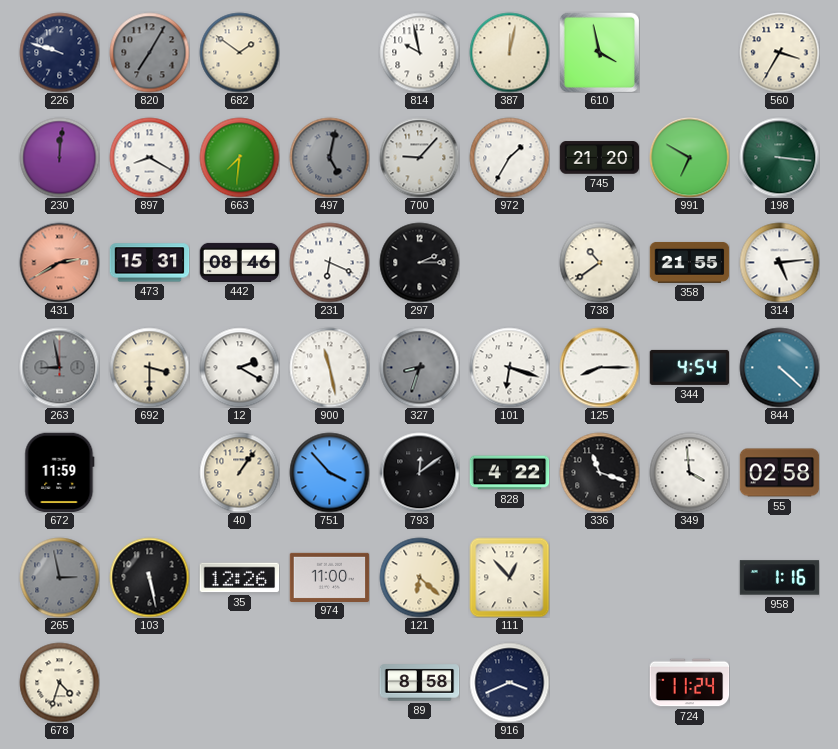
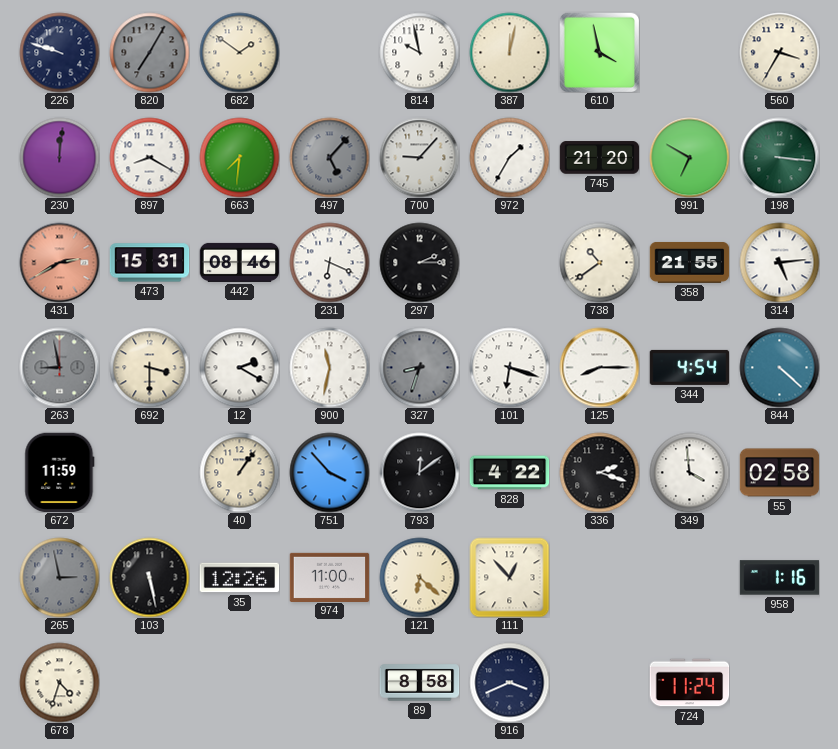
497: 5:02 -> 5:07
900: 11:28 -> 11:32
336: 11:18 -> 2:18
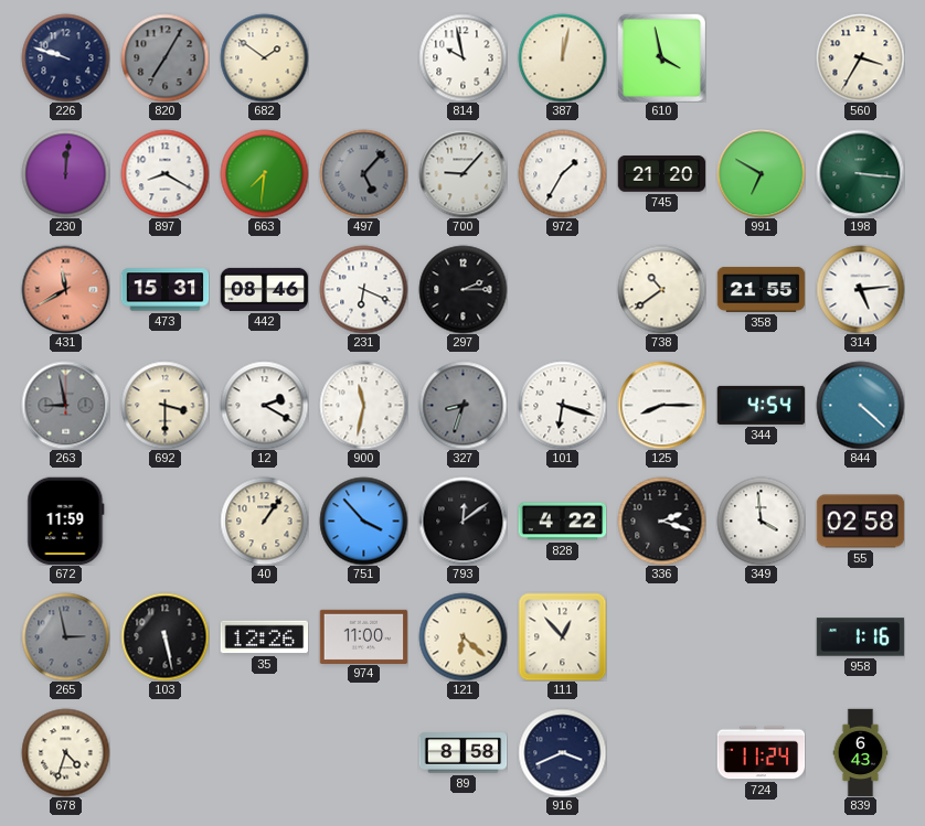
431: 2:40 -> 11:40
839: none -> 6:43
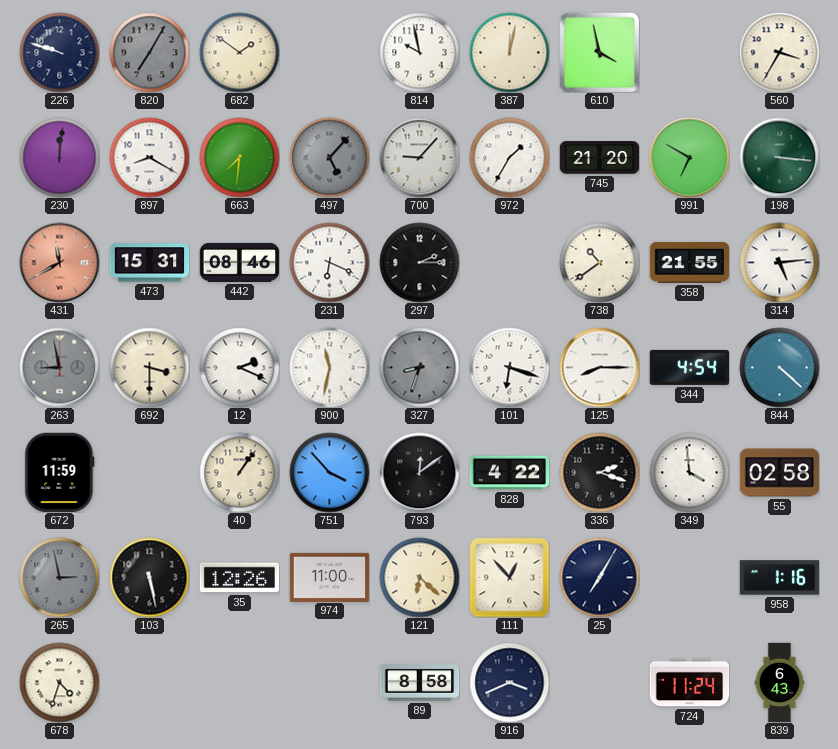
12: 2:20 -> 2:19
25: none -> 7:05
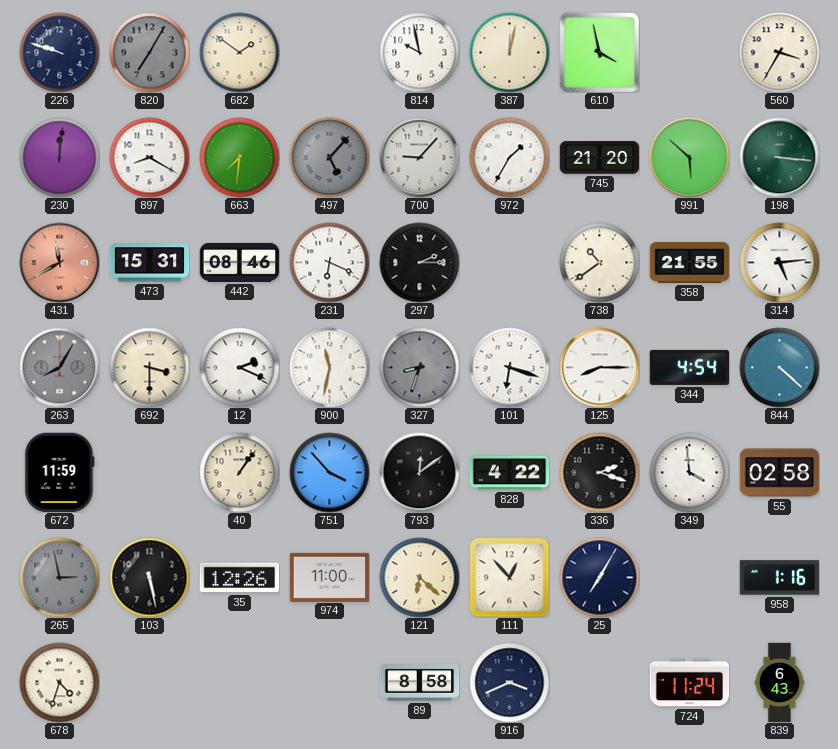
991: 6:50 -> 5:52
263: 8:58 -> 8:05
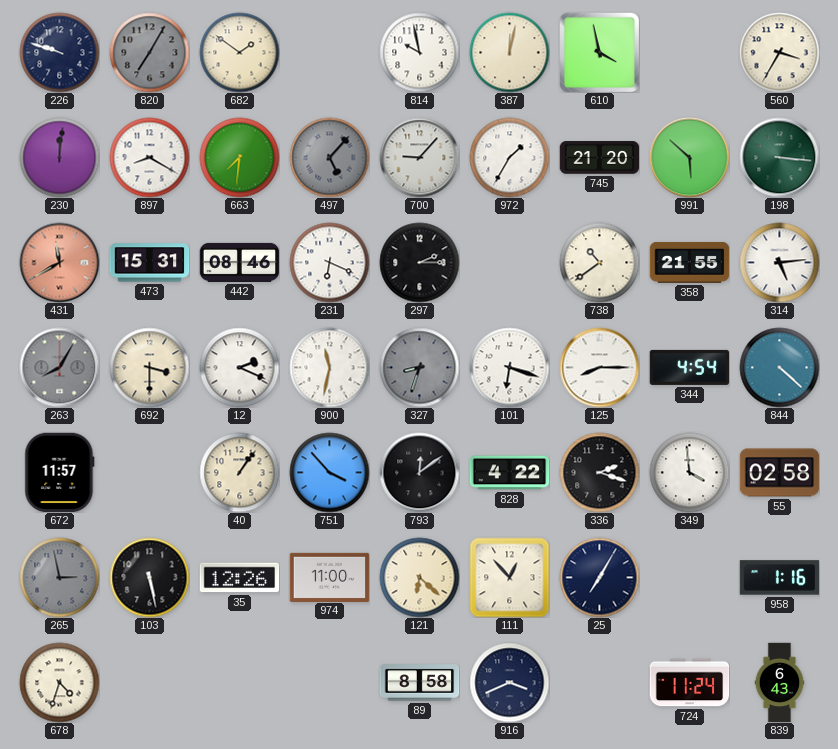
672: 11:59 -> 11:57
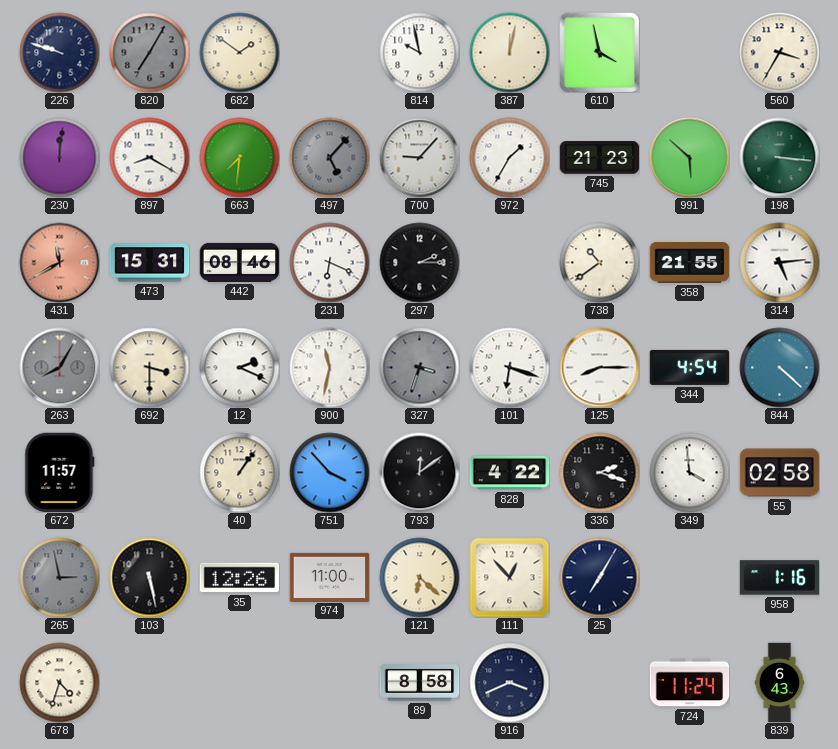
745: 21:20 -> 21:23
327: 8:33 -> 3:33
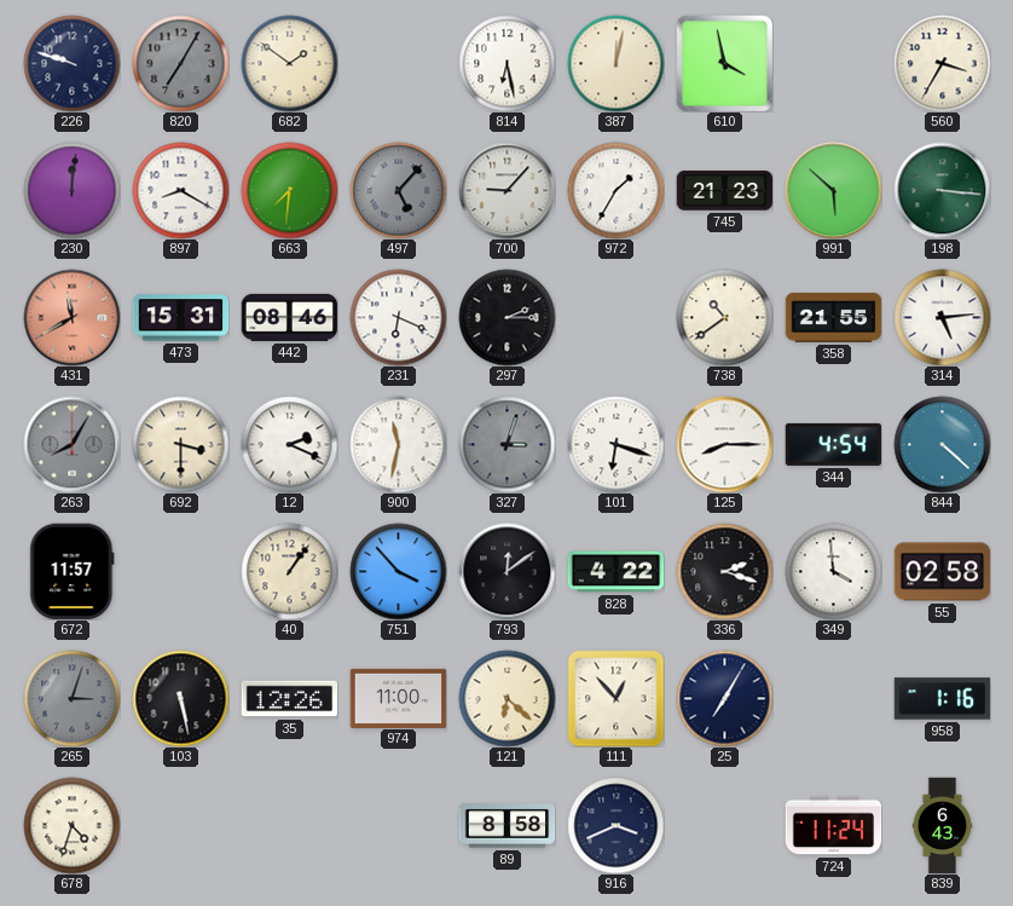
814: 9:58 -> 6:28
327: 3:33 -> 3:03
265: 2:58 -> 3:03
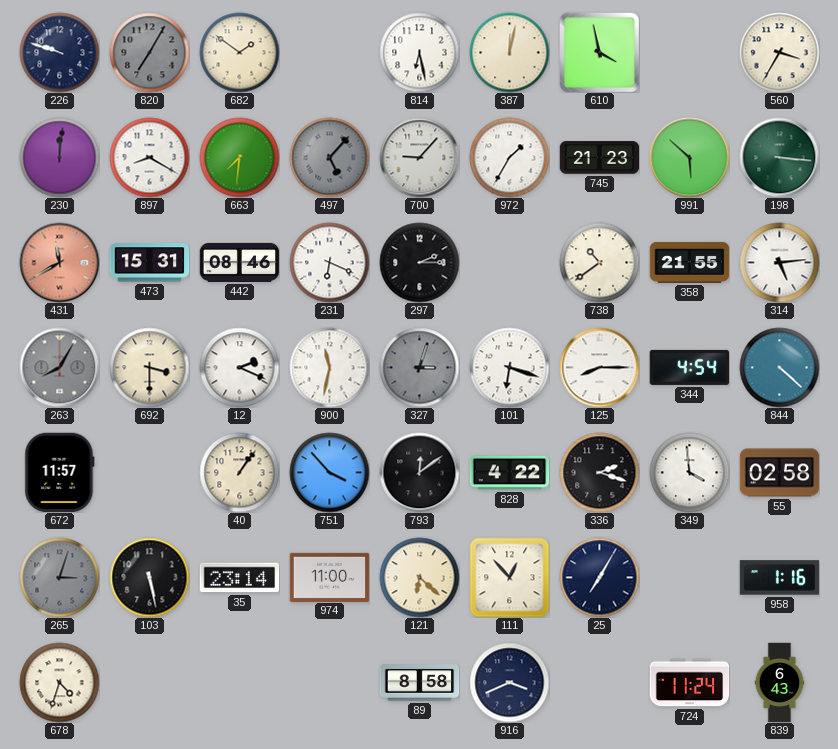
35: 12:26 -> 23:14
